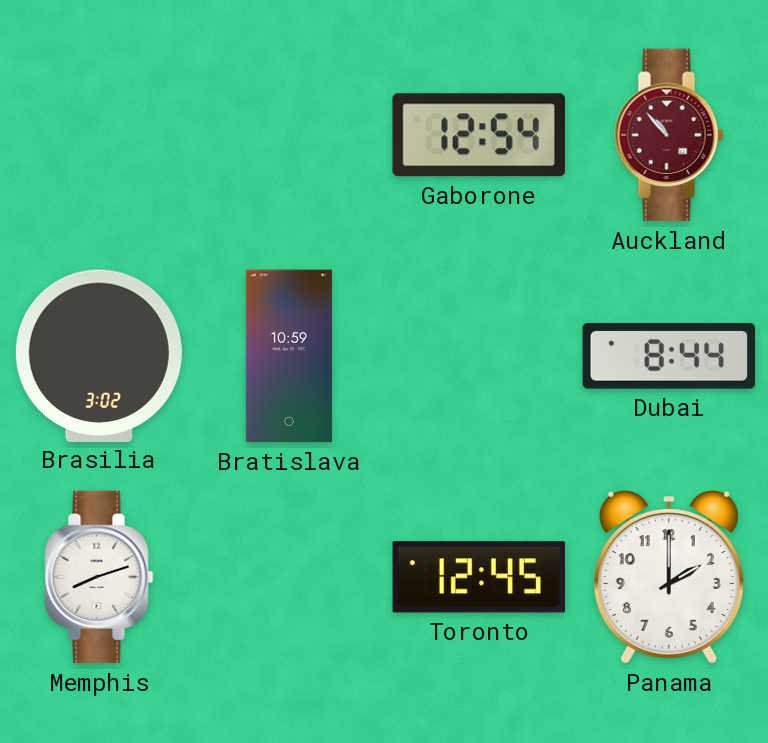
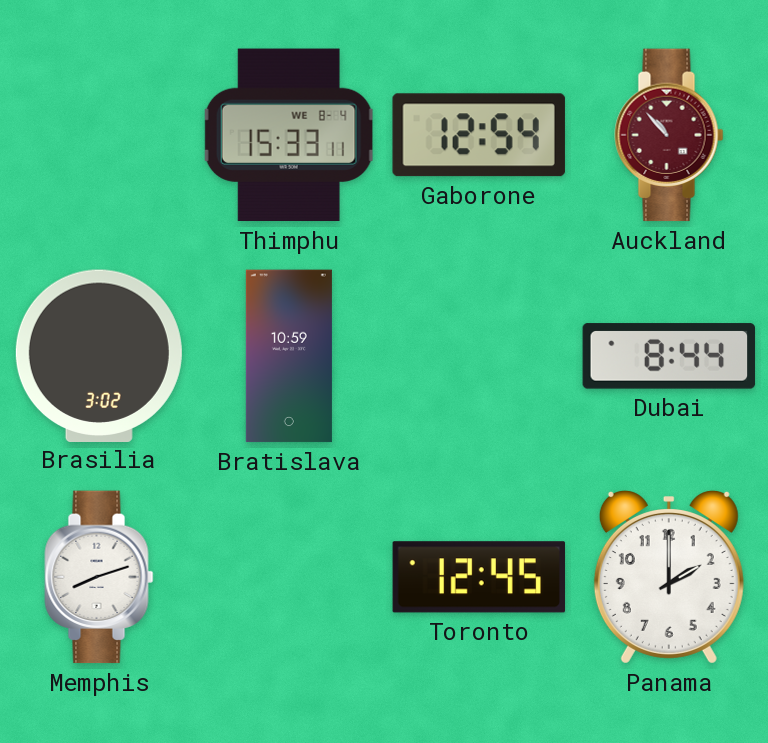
Thimphu: none -> 15:33
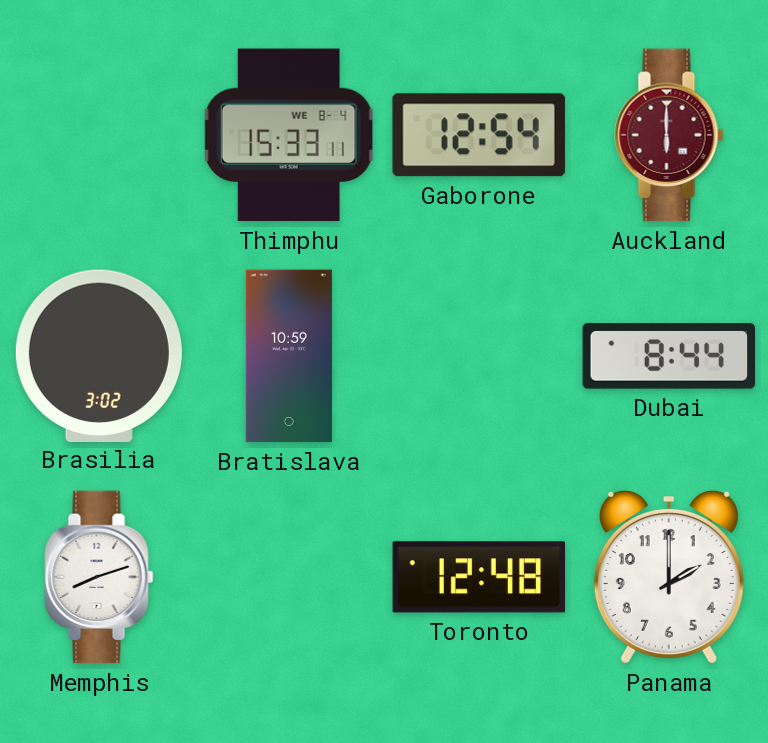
Auckland: 10:53 -> 6:00
Toronto: 12:45 -> 12:48
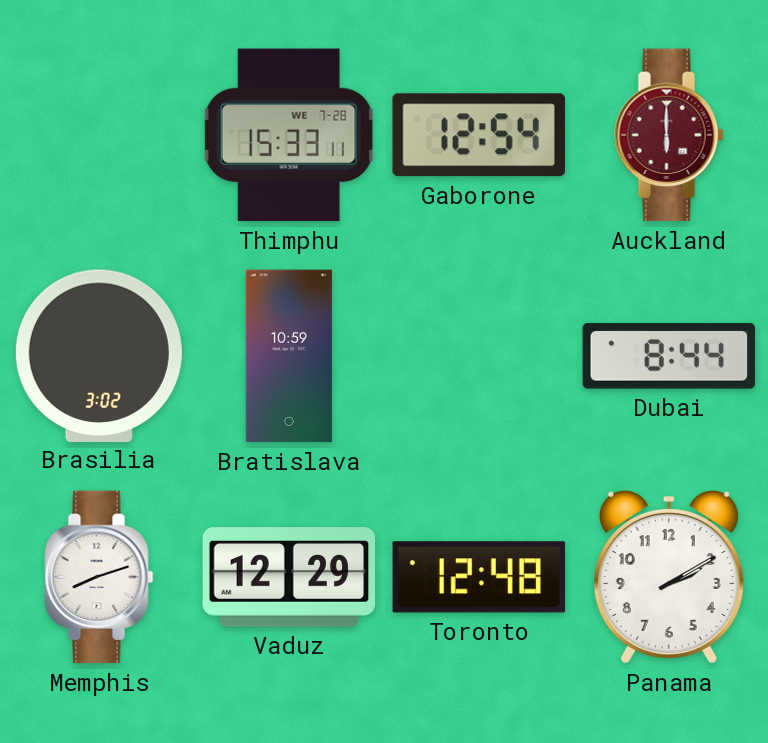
Thimphu date: WE 8-4 -> WE 7-28
Vaduz: none -> 12:29
Panama: 2:00 -> 2:10
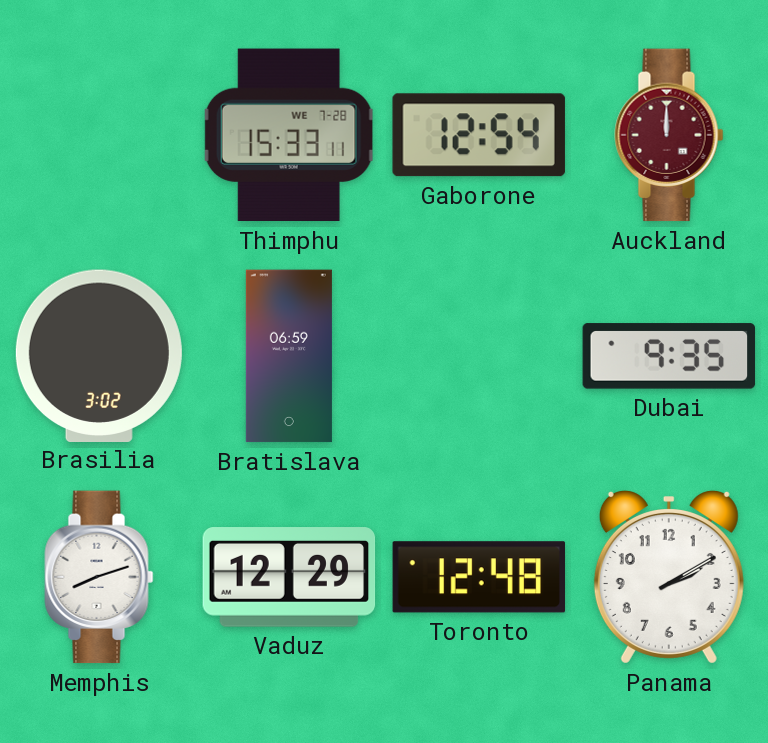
Auckland: 6:00 -> 12:00
Bratislava: 10:59 -> 06:59
Dubai: 8:44 -> 9:35
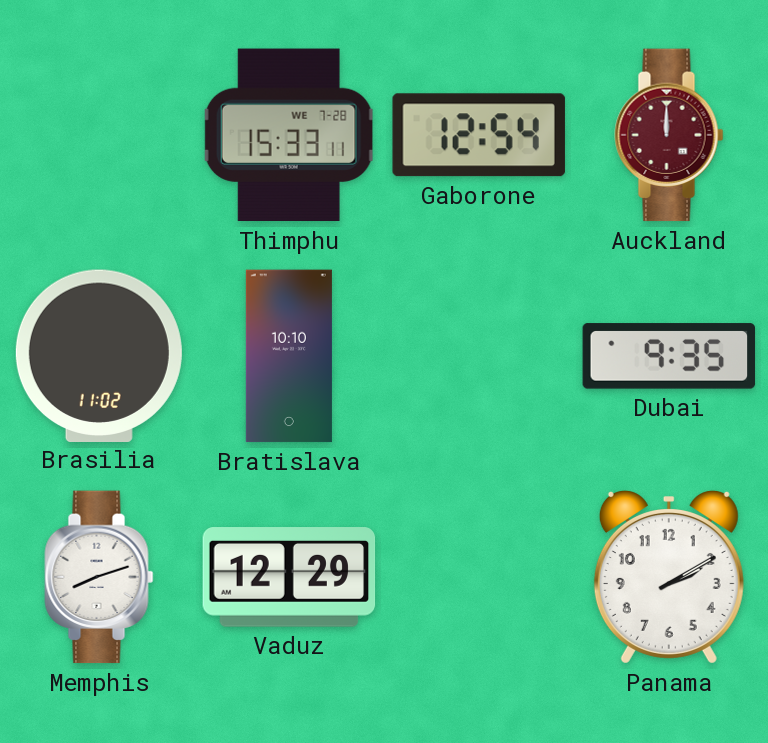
Brasilia: 3:02 -> 11:02
Bratislava: 06:59 -> 10:10
Toronto: 12:48 -> none
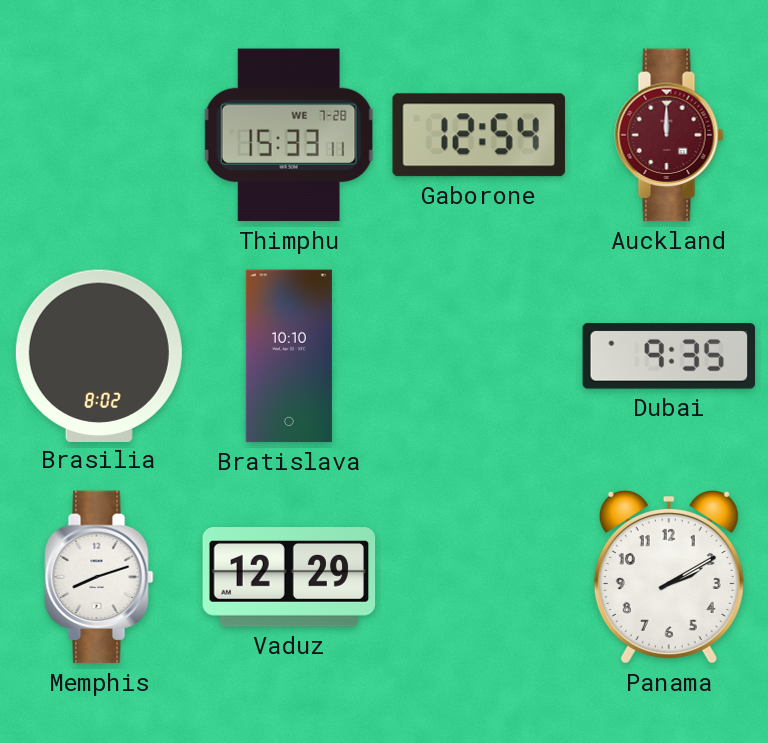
Brasilia: 11:02 -> 8:02
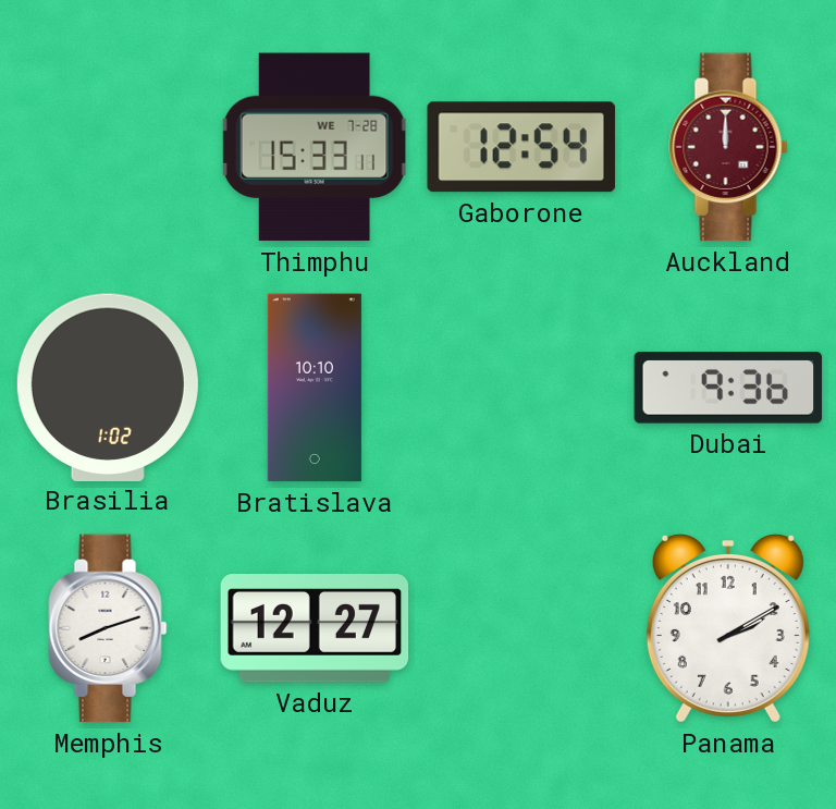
Brasilia: 8:02 -> 1:02
Dubai: 9:35 -> 9:36
Vaduz: 12:29 -> 12:27
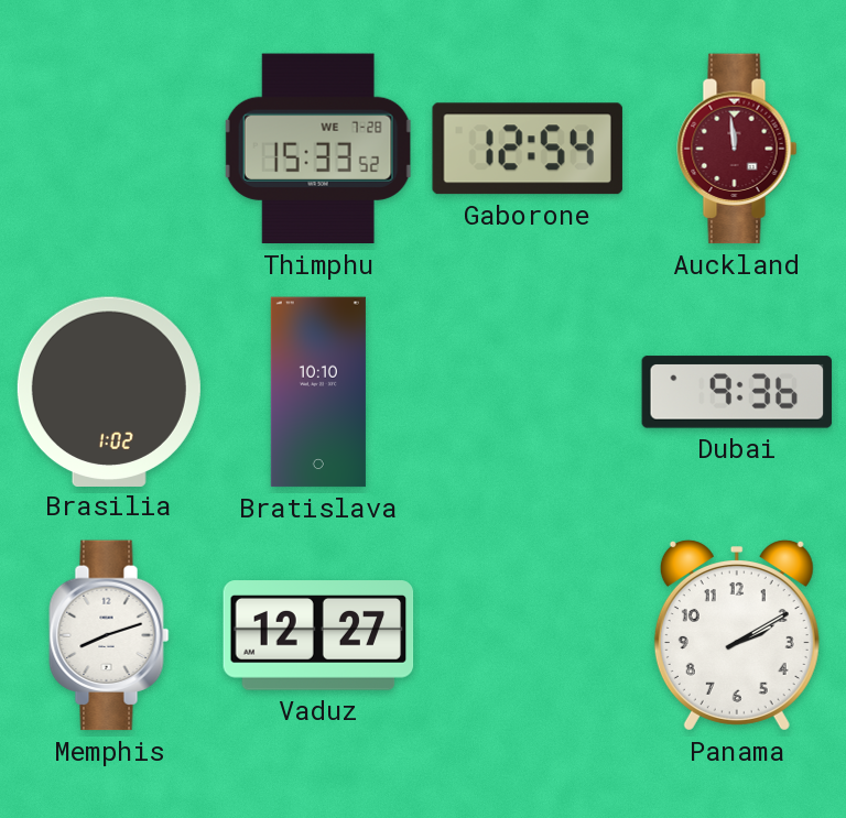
Thimphu: 15:33:11 -> 15:33:52
Auckland: 12:00 -> 11:59
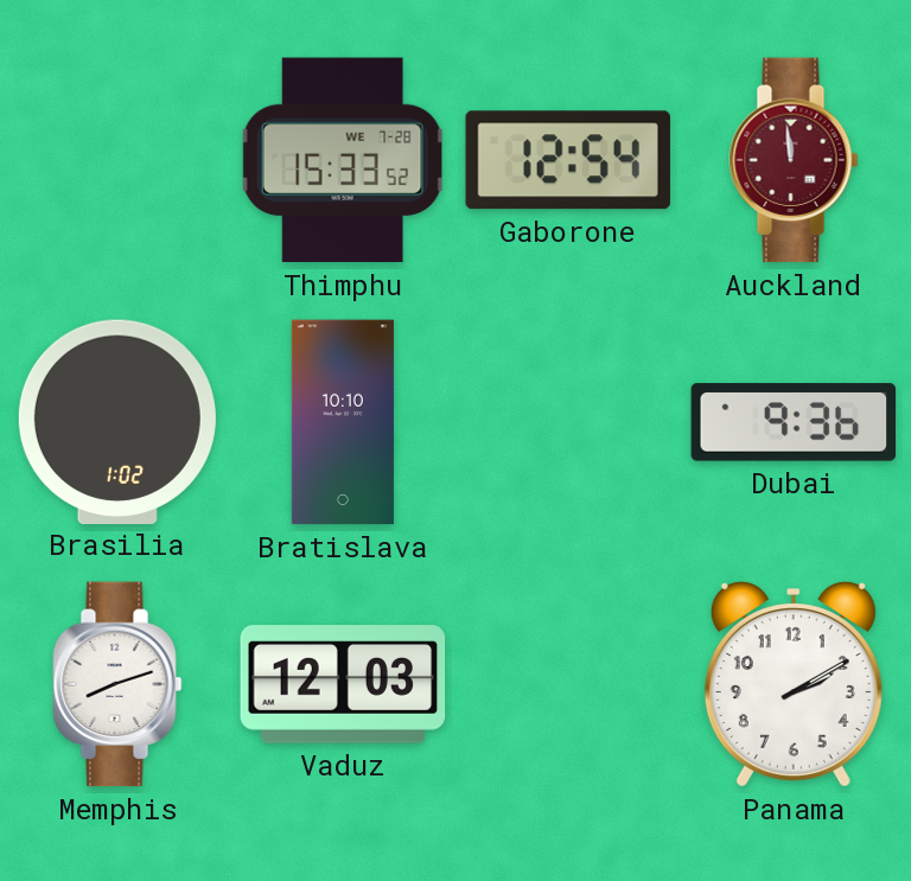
Vaduz: 12:27 -> 12:03
